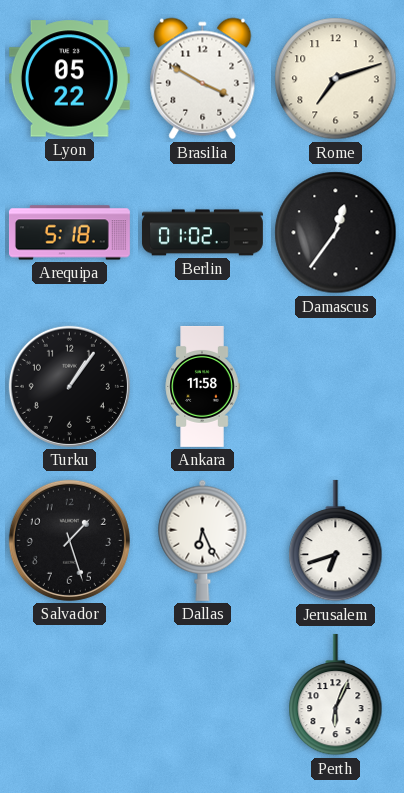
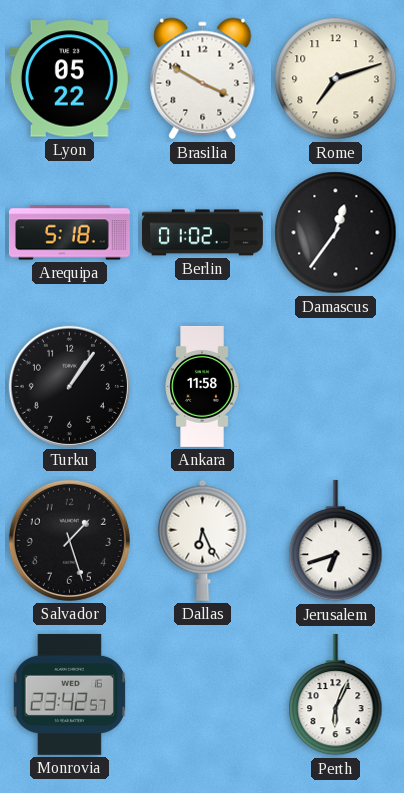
Monrovia: none -> 23:42
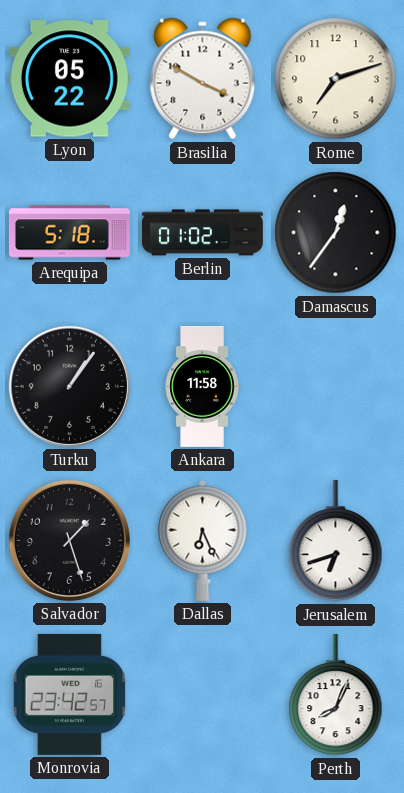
Perth: 6:04 -> 8:04
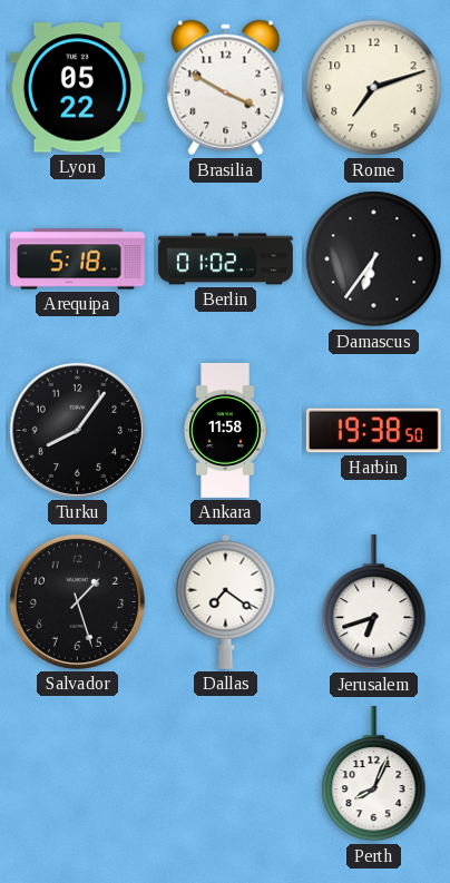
Damascus: 12:36 -> 6:36
Turku: 1:06 -> 8:06
Harbin: none -> 19:38
Dallas: 6:26 -> 7:21
Monrovia: 23:42 -> none
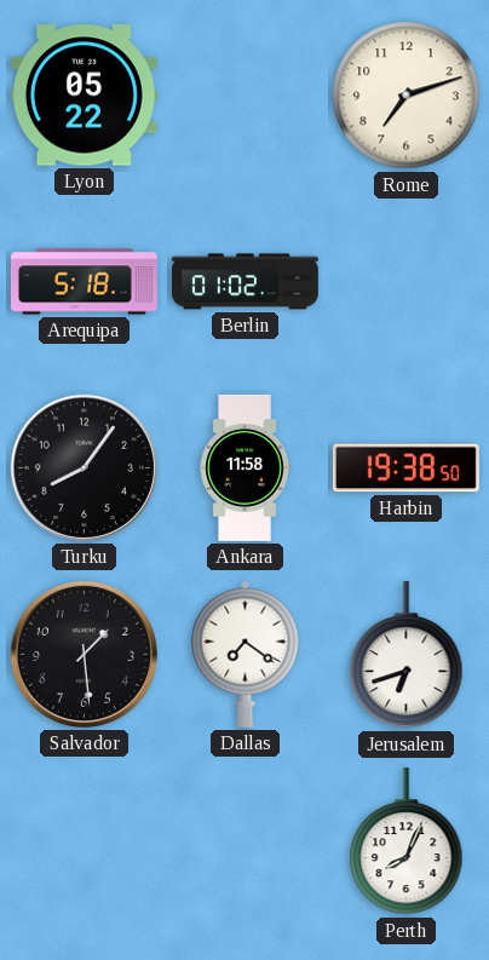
Brasilia: 3:50 -> none
Damascus: 6:36 -> none
Salvador: 1:27 -> 1:29
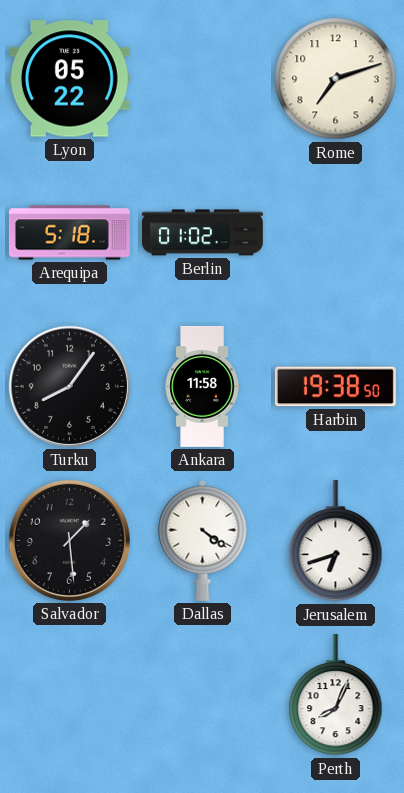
Dallas: 7:21 -> 4:21
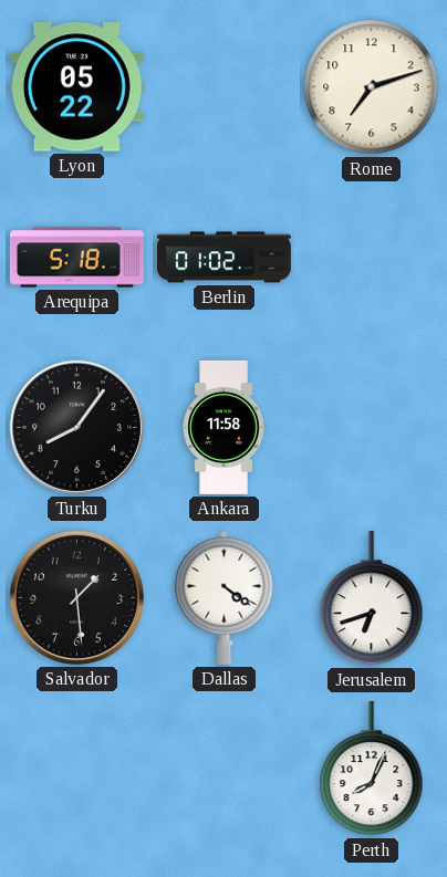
Harbin: 19:38 -> none
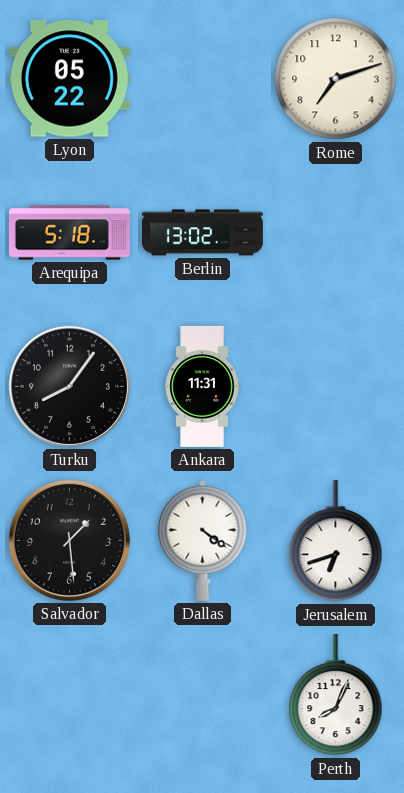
Berlin: 01:02 -> 13:02
Ankara: 11:58 -> 11:31
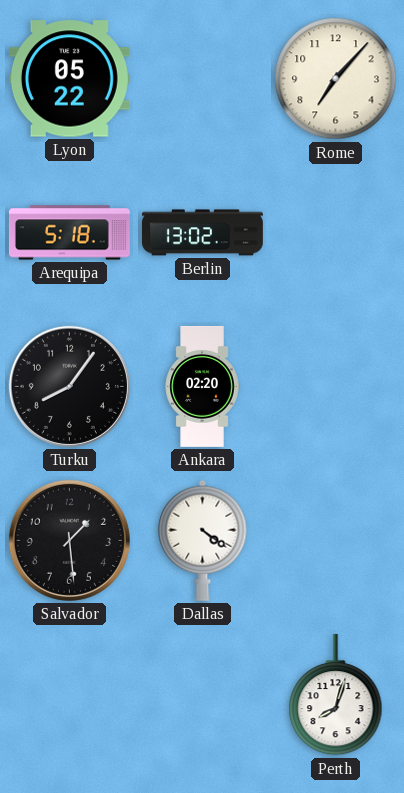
Rome: 7:12 -> 7:07
Ankara: 11:31 -> 02:20
Jerusalem: 6:42 -> none
Perth: 8:04 -> 8:03
